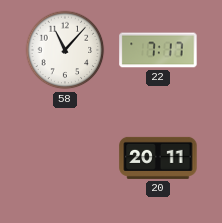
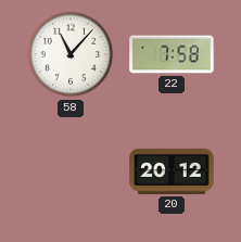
22: 7:17 -> 7:58
20: 20:11 -> 20:12
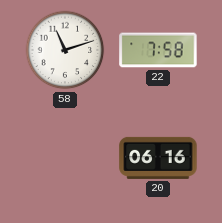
58: 11:07 -> 11:12
20: 20:12 -> 06:16
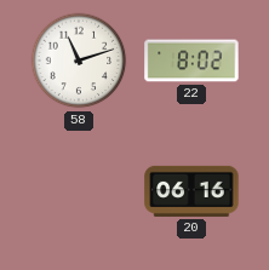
22: 7:58 -> 8:02
